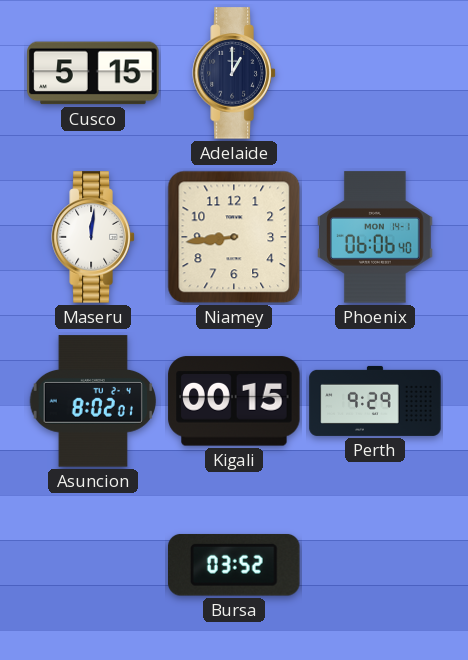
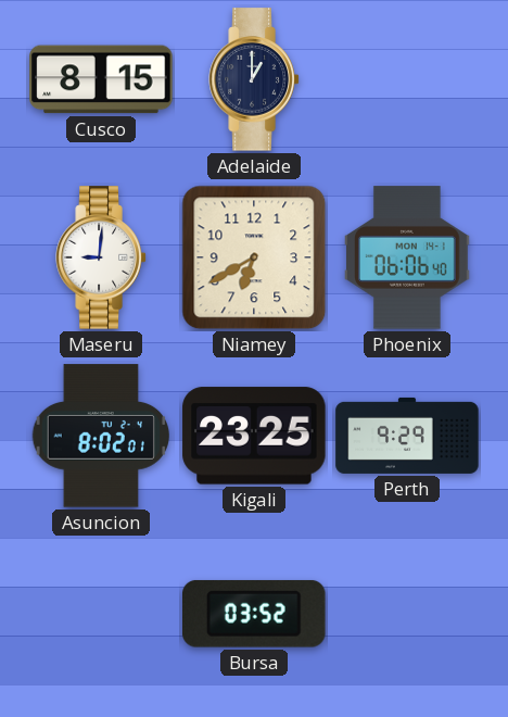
Cusco: 5:15 -> 8:15
Maseru: 12:01 -> 9:01
Niamey: 8:44 -> 6:40
Kigali: 00:15 -> 23:25
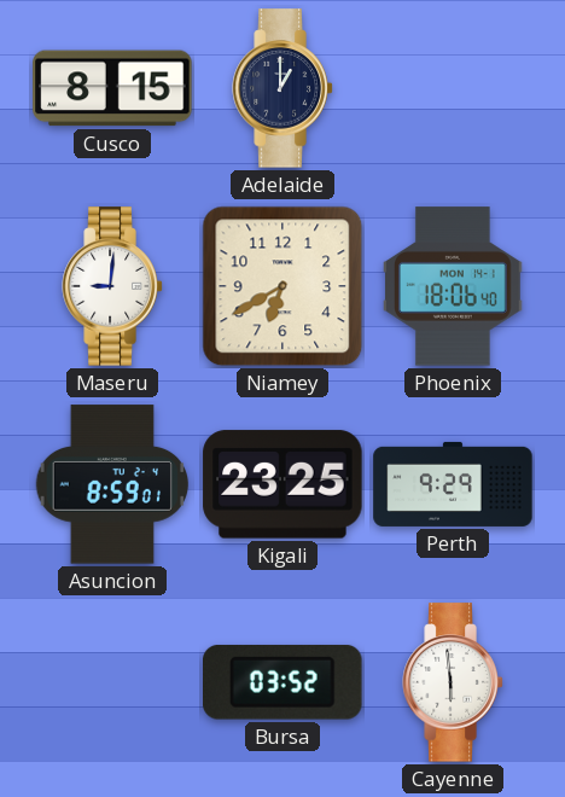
Phoenix: 06:06 -> 18:06
Asuncion: 8:02 -> 8:59
Cayenne: none -> 5:59
